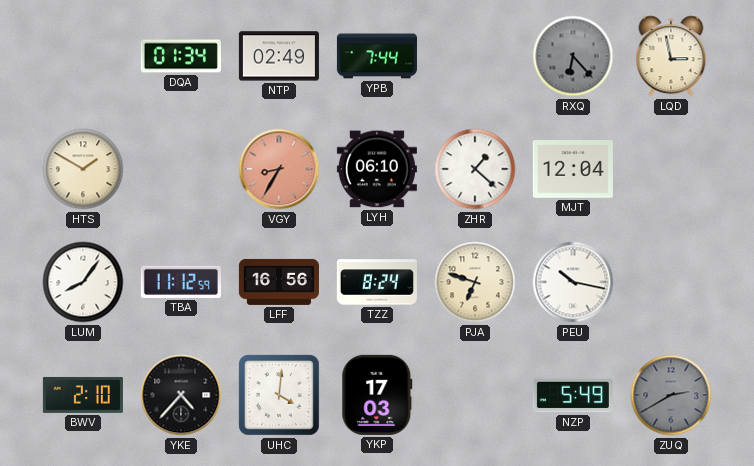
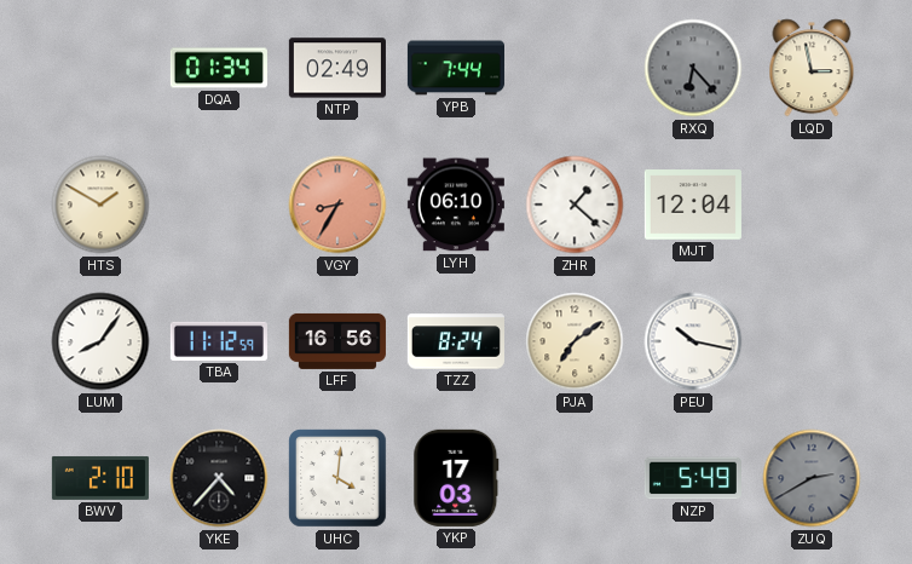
PJA: 6:48 -> 7:09
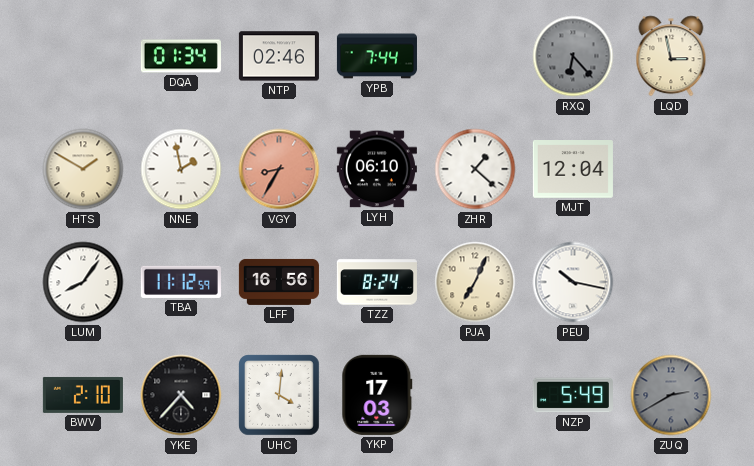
NTP: 02:49 -> 02:46
NNE: none -> 1:58
PJA: 7:09 -> 7:04
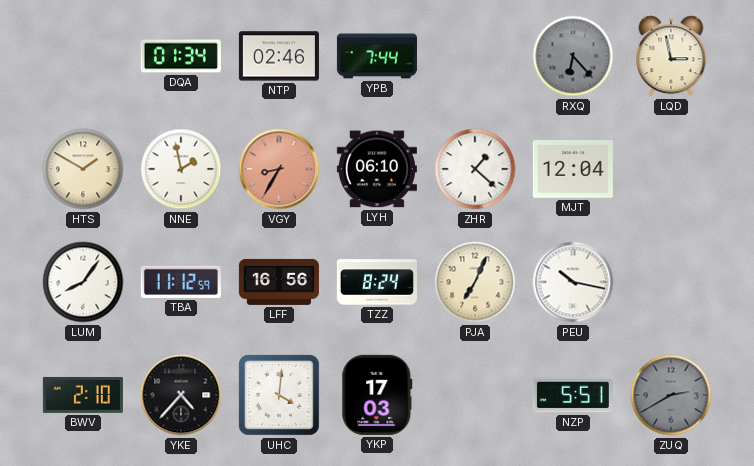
NZP: 5:49 -> 5:51
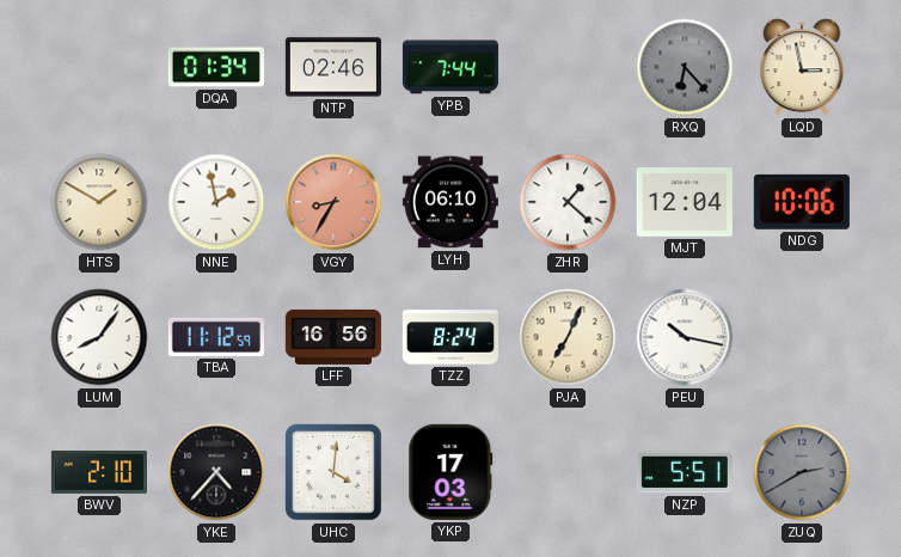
NDG: none -> 10:06
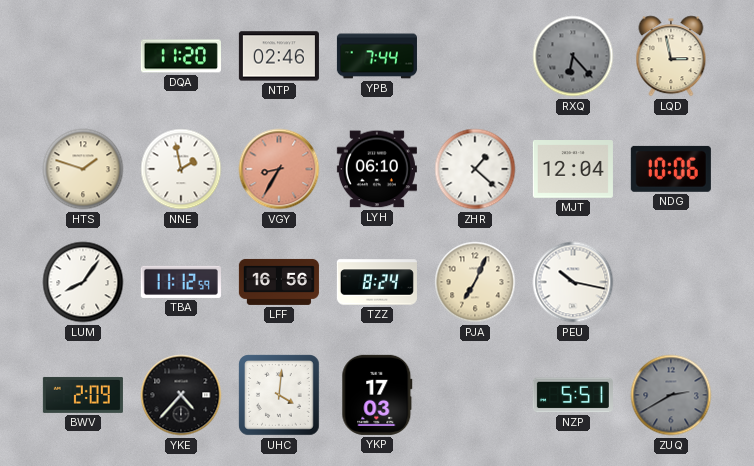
DQA: 01:34 -> 11:20
HTS: 1:50 -> 1:48
BWV: 2:10 -> 2:09
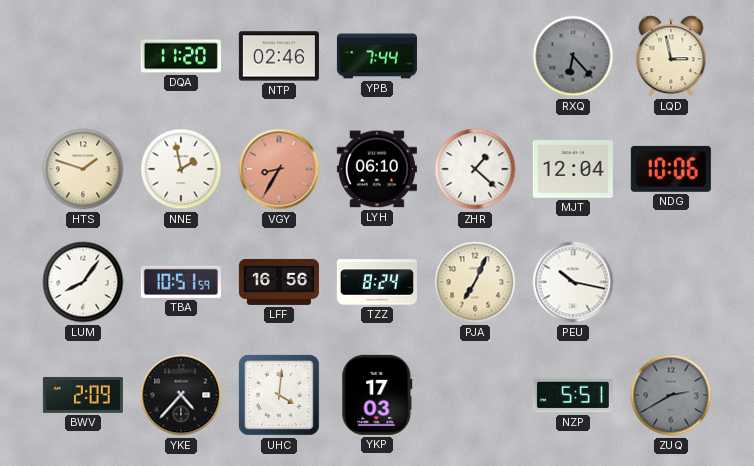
TBA: 11:12 -> 10:51
